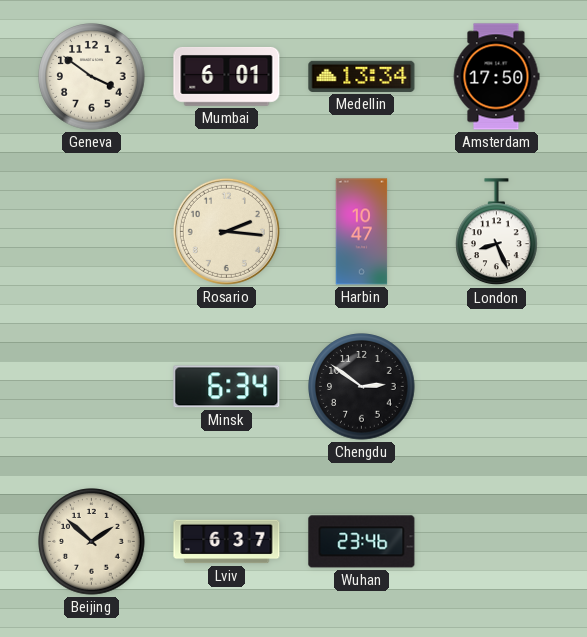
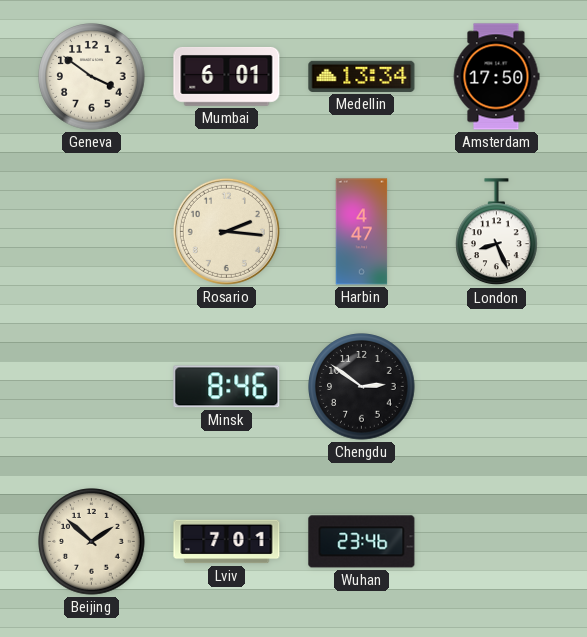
Harbin: 10:47 -> 4:47
Minsk: 6:34 -> 8:46
Lviv: 6:37 -> 7:01
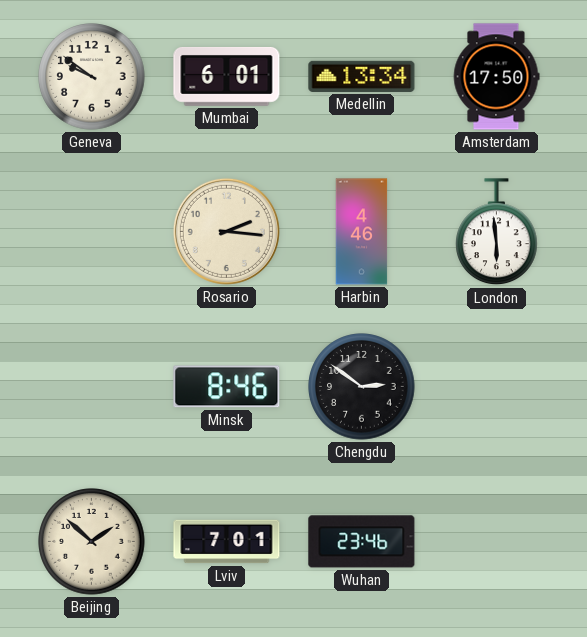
Geneva: 3:51 -> 9:51
Harbin: 4:47 -> 4:46
London: 8:26 -> 5:59
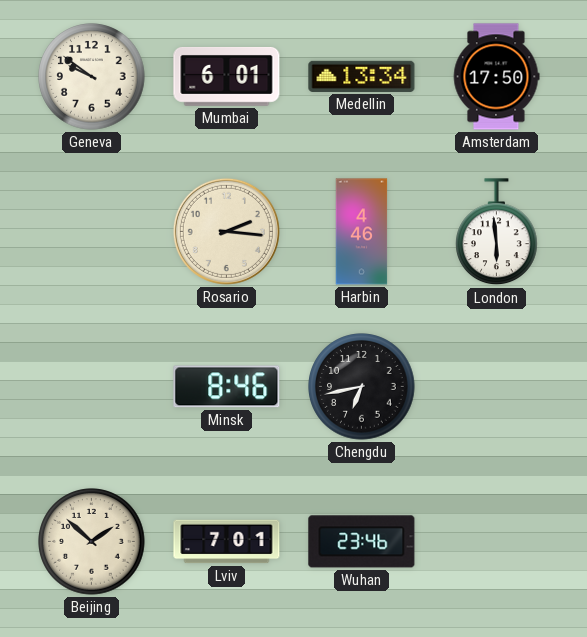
Chengdu: 2:51 -> 6:43
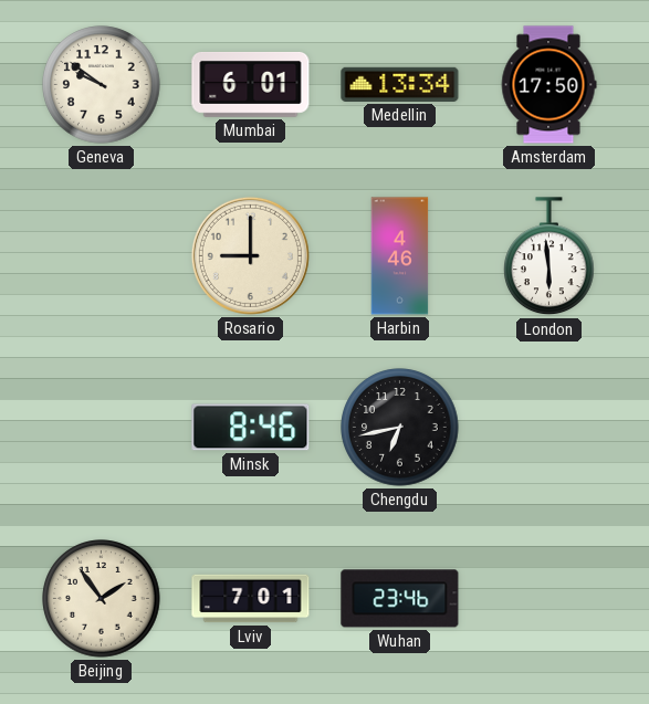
Rosario: 2:16 -> 9:00
Beijing: 1:52 -> 1:54
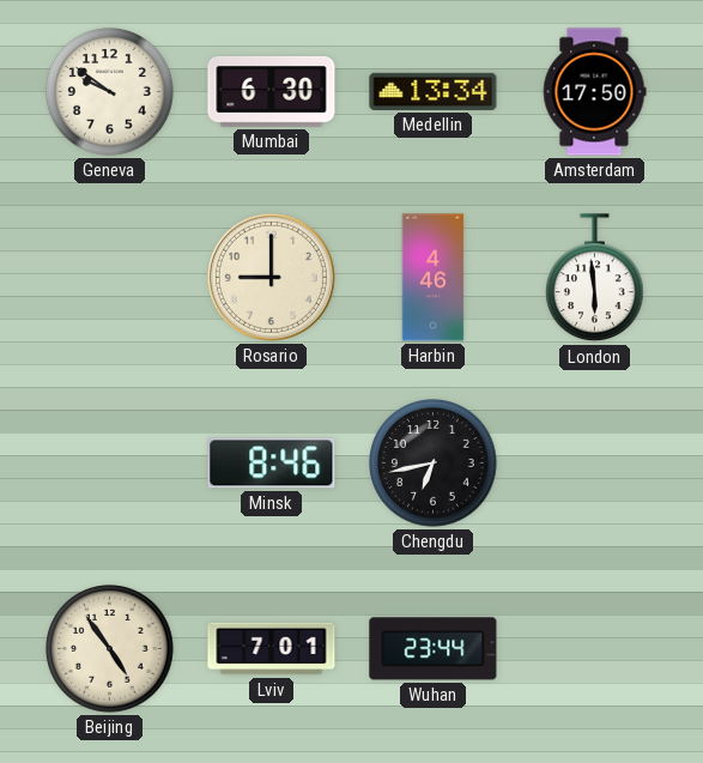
Mumbai: 6:01 -> 6:30
Beijing: 1:54 -> 4:54
Wuhan: 23:46 -> 23:44
